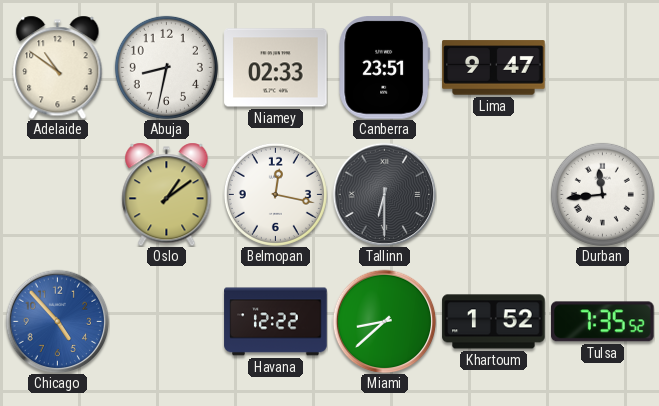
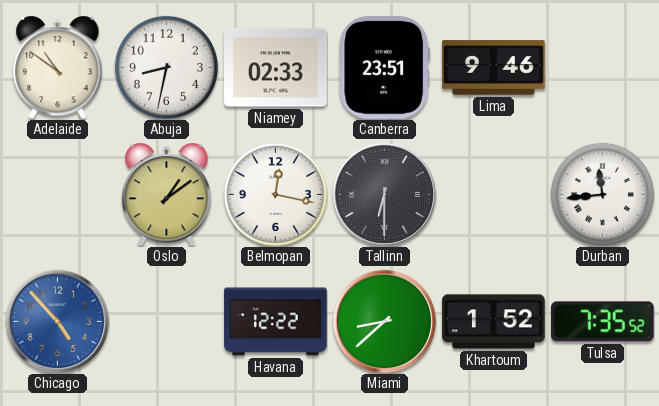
Lima: 9:47 -> 9:46
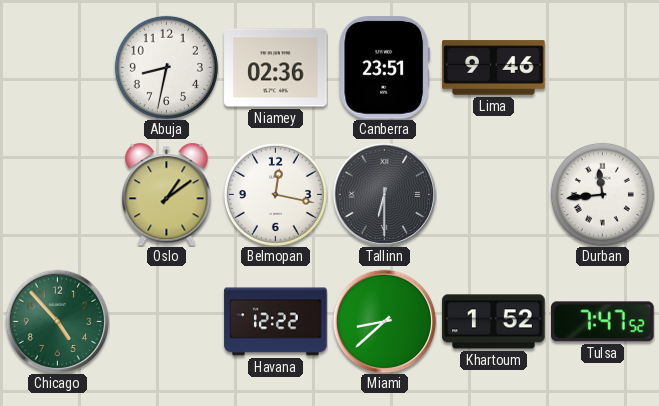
Adelaide: 10:51 -> none
Niamey: 02:33 -> 02:36
Chicago dial: blue -> green
Tulsa: 7:35 -> 7:47
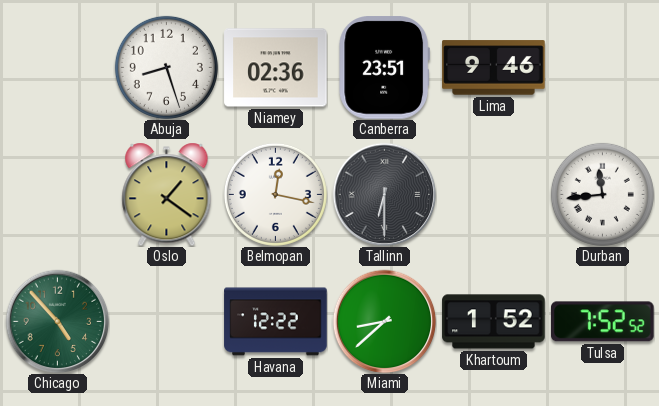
Abuja: 8:32 -> 8:27
Oslo: 1:09 -> 1:21
Tulsa: 7:47 -> 7:52
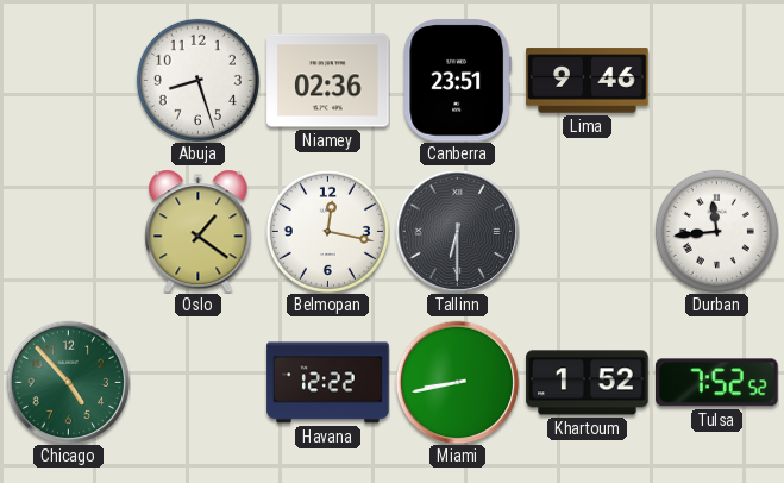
Miami: 8:38 -> 8:43
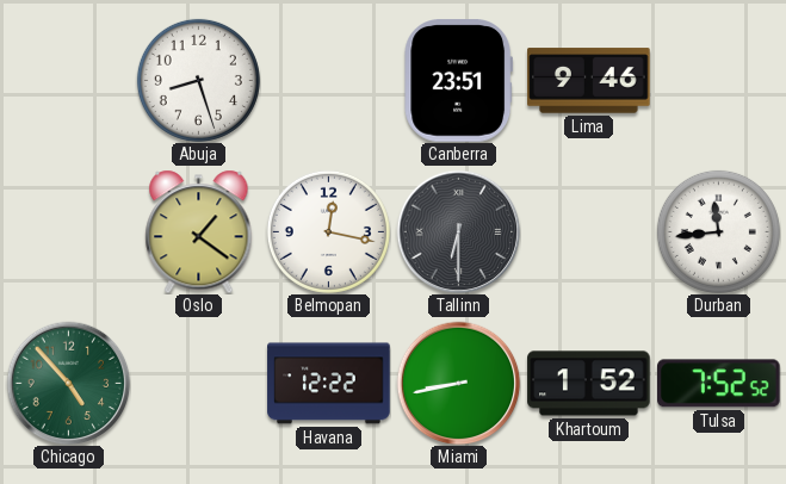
Niamey: 02:36 -> none
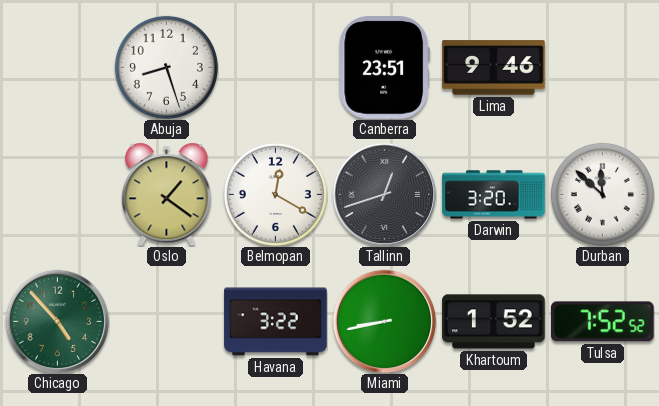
Belmopan: 12:17 -> 12:20
Tallinn: 6:30 -> 12:42
Darwin: none -> 3:20
Durban: 11:44 -> 11:52
Havana: 12:22 -> 3:22
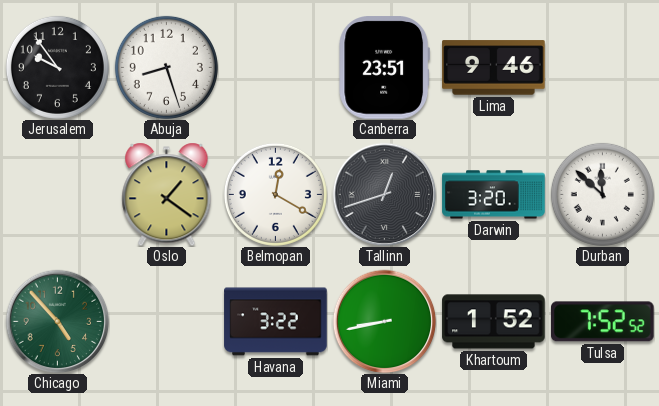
Jerusalem: none -> 9:54
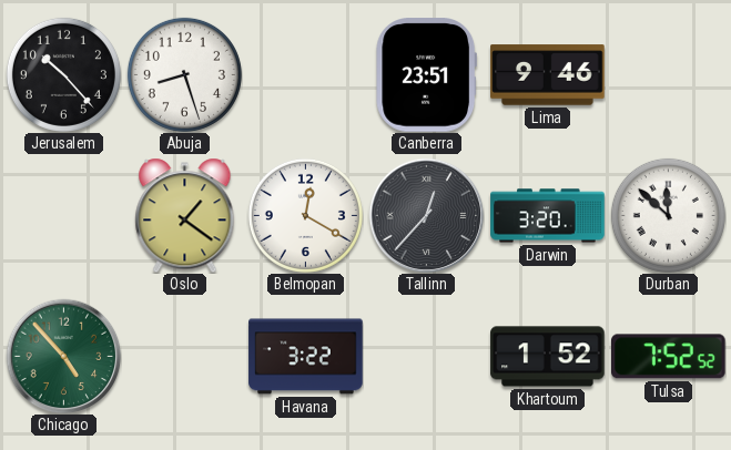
Jerusalem: 9:54 -> 10:23
Tallinn: 12:42 -> 12:37
Miami: 8:43 -> none
